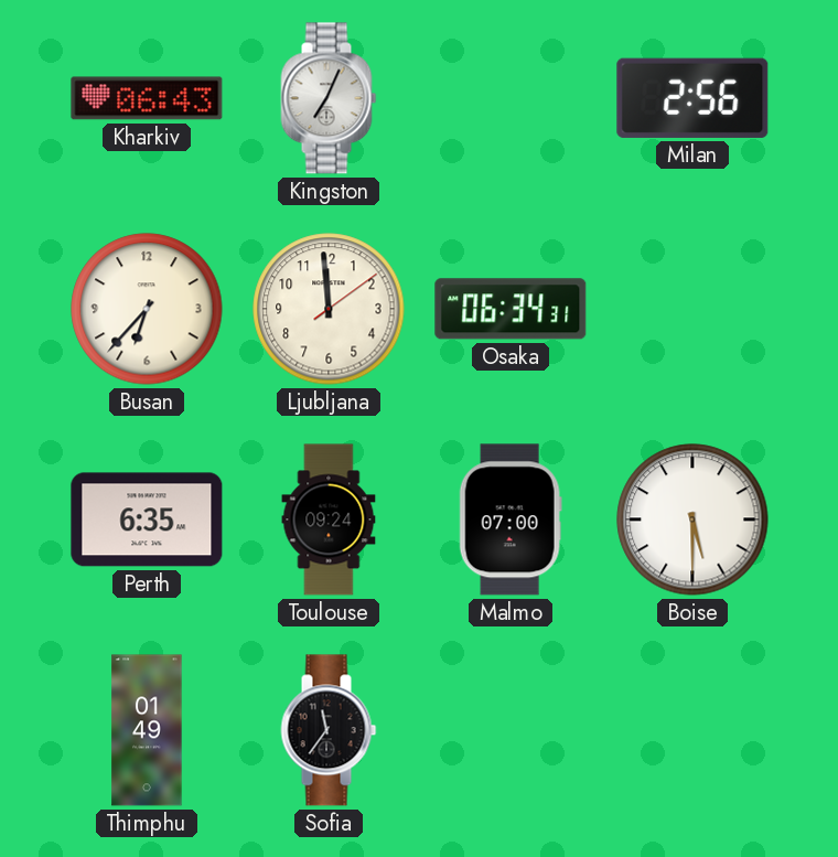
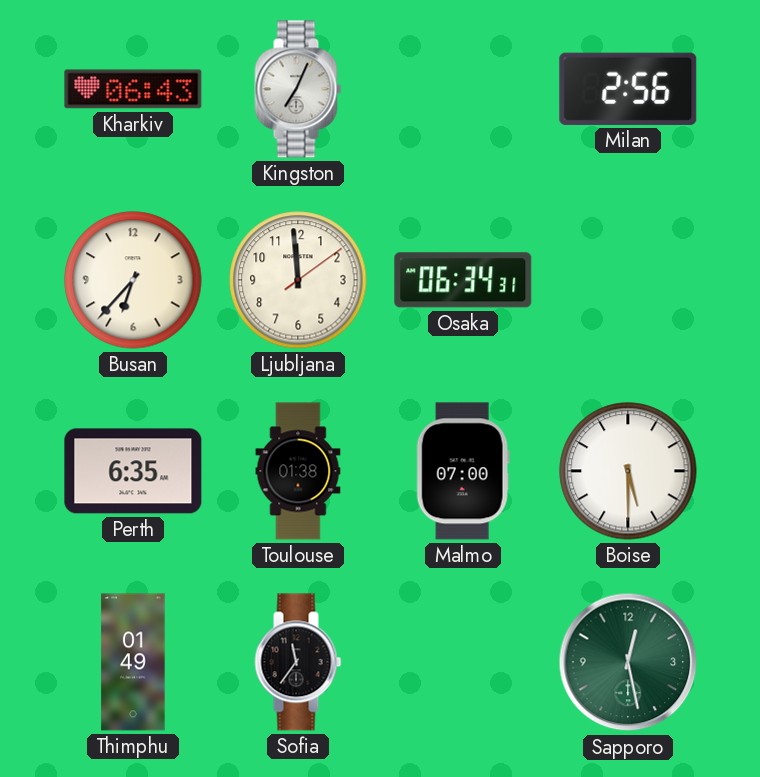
Toulouse: 09:24 -> 01:38
Sapporo: none -> 12:28
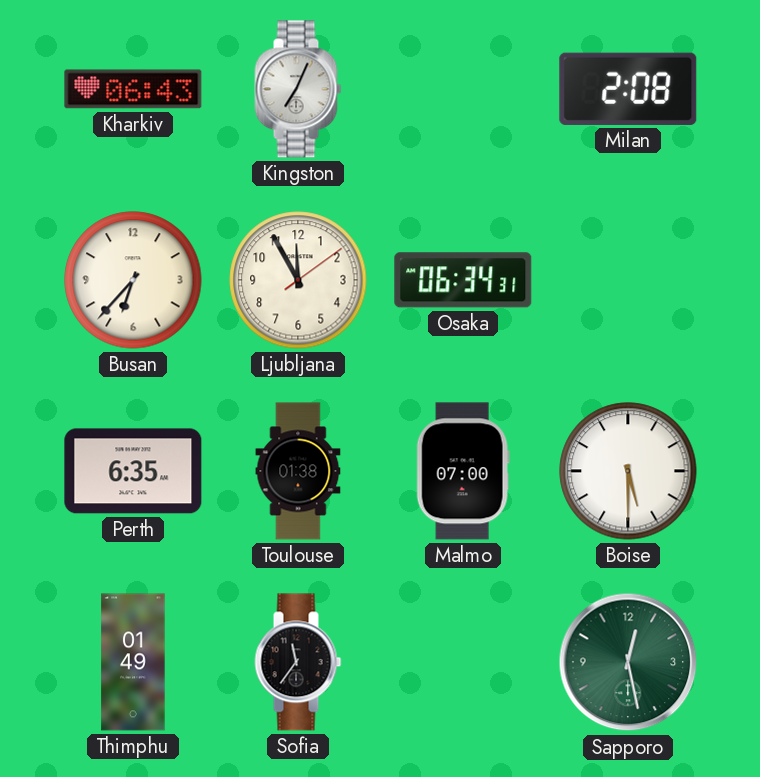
Milan: 2:56 -> 2:08
Ljubljana: 11:59 -> 11:55
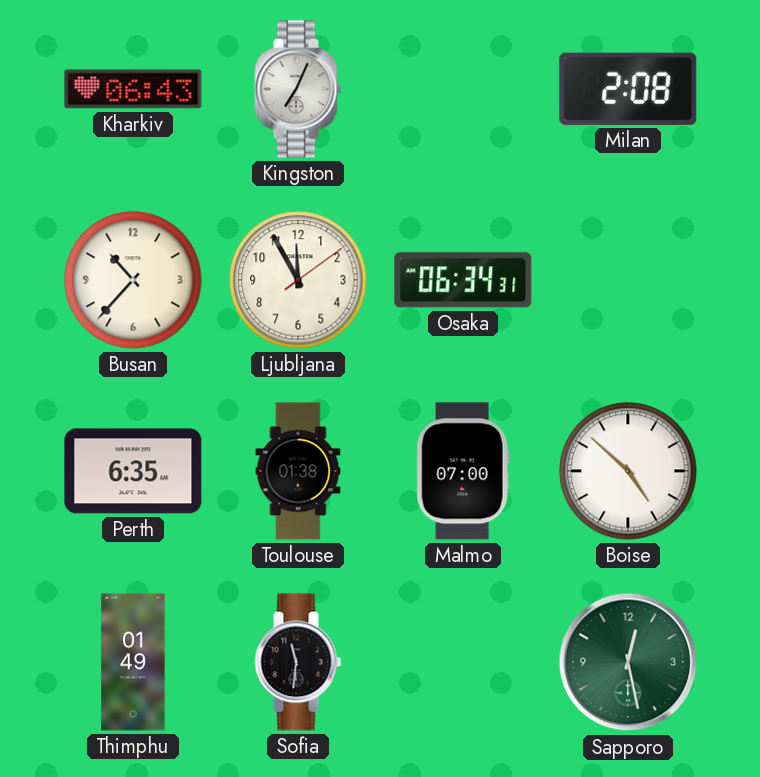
Busan: 6:37 -> 10:37
Boise: 5:30 -> 4:52
Sofia: 11:36 -> 11:31
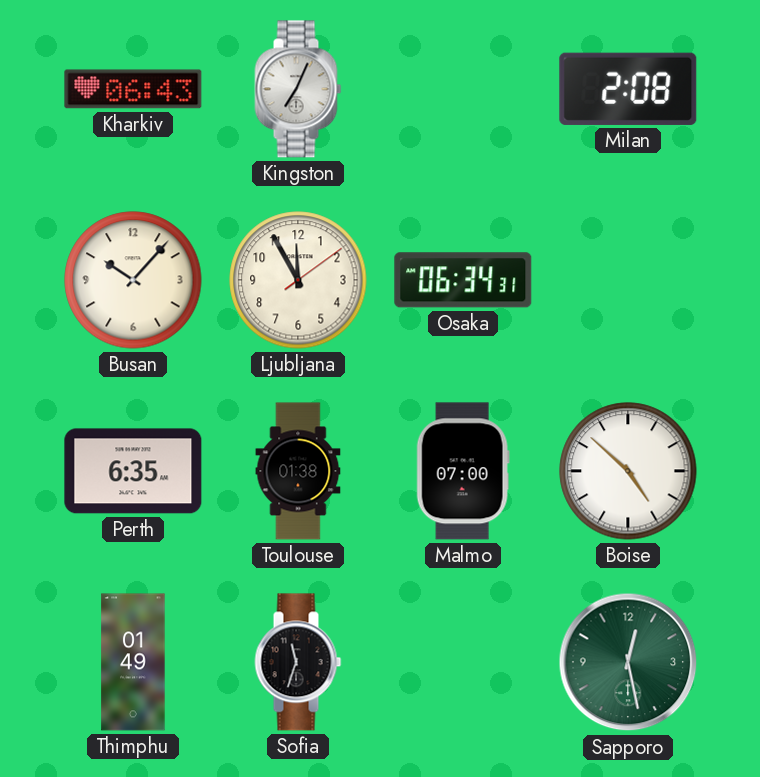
Busan: 10:37 -> 10:07
Sofia: 11:31 -> 11:33
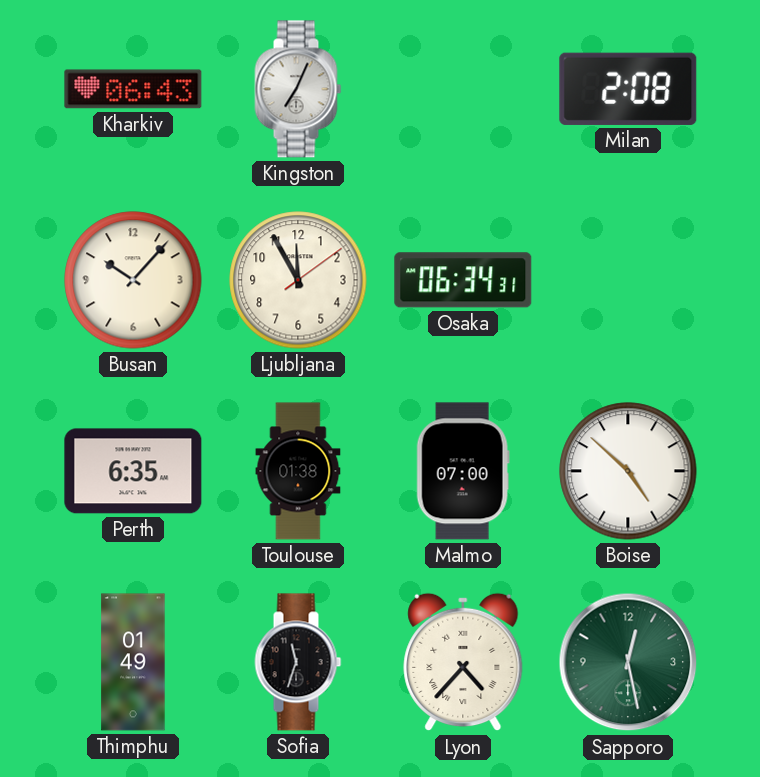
Lyon: none -> 4:37
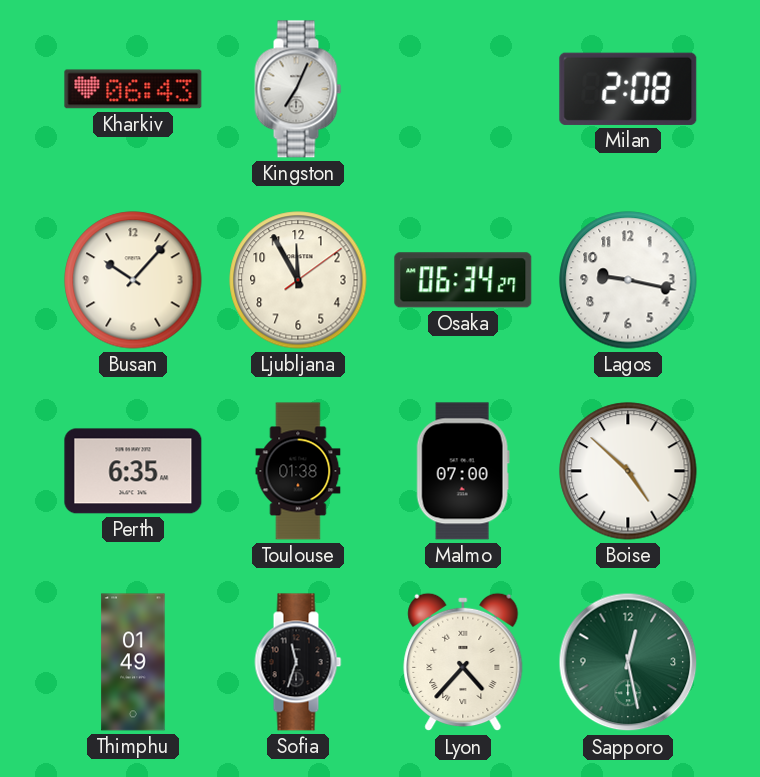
Osaka: 06:34:31 -> 06:34:27
Lagos: none -> 9:17
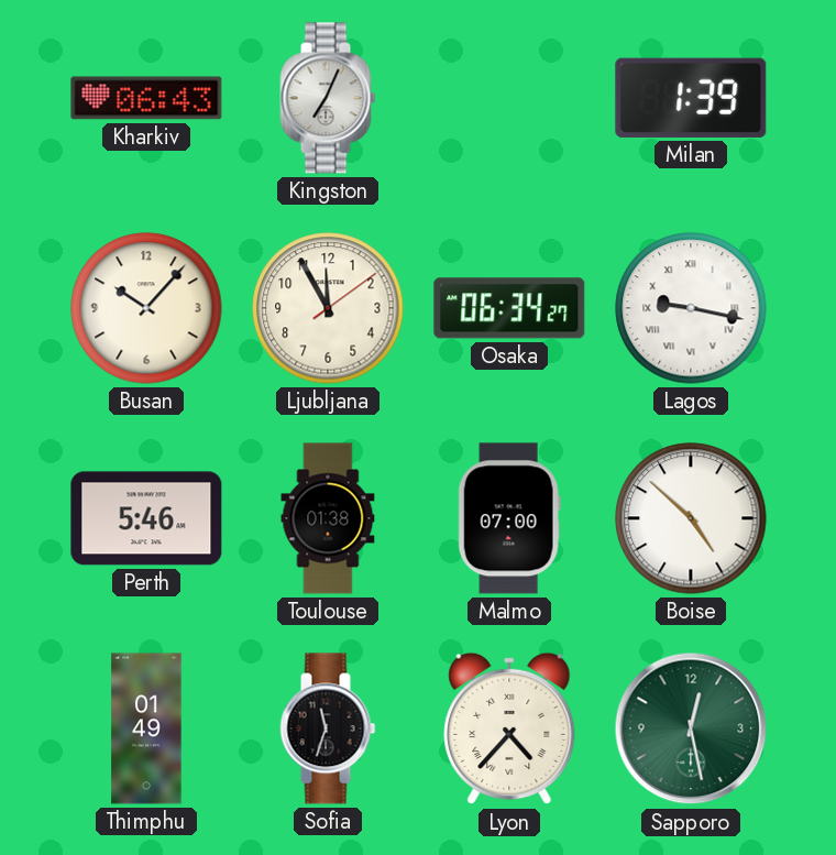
Milan: 2:08 -> 1:39
Lagos numerals: Arabic -> Roman
Perth: 6:35 -> 5:46
